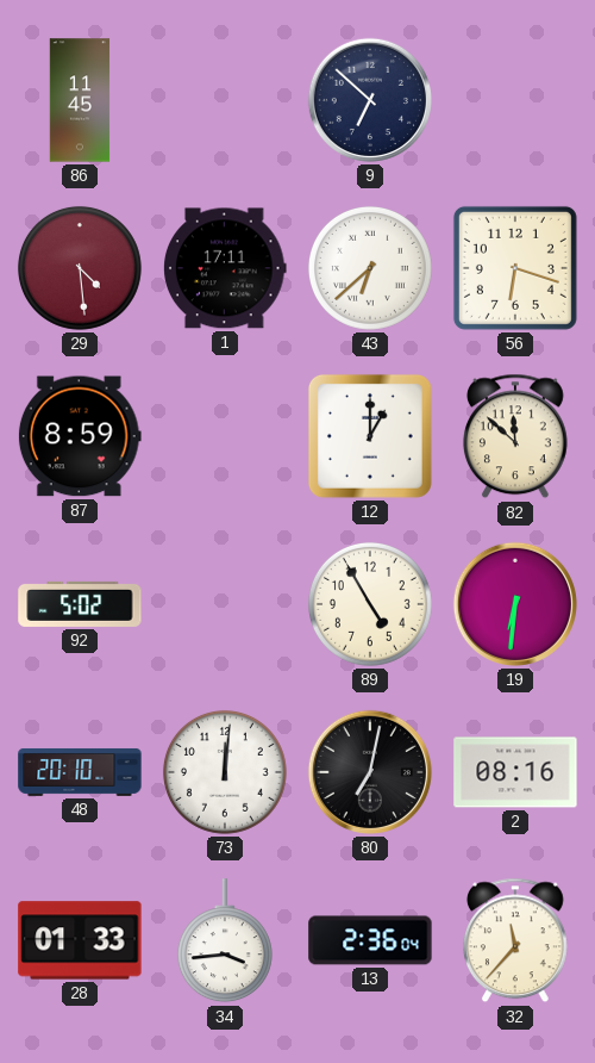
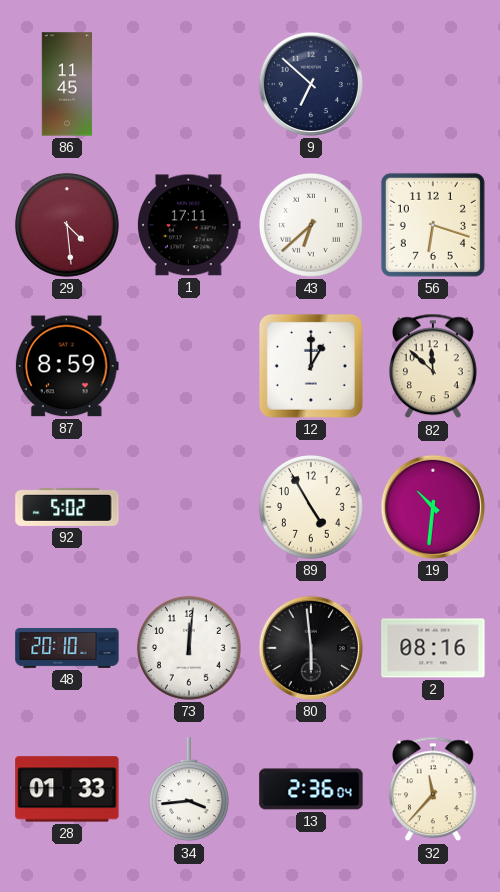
19: 6:31 -> 10:31
80: 7:02 -> 5:59
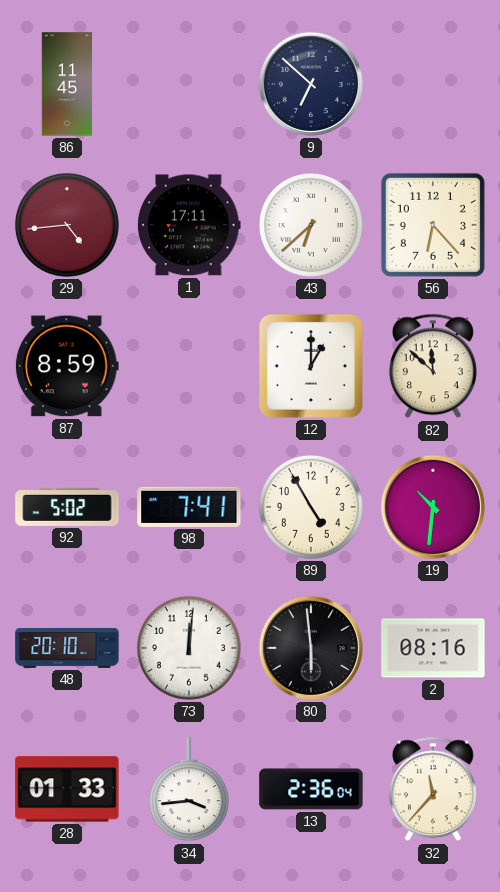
29: 4:29 -> 4:44
56: 6:18 -> 6:23
98: none -> 7:41
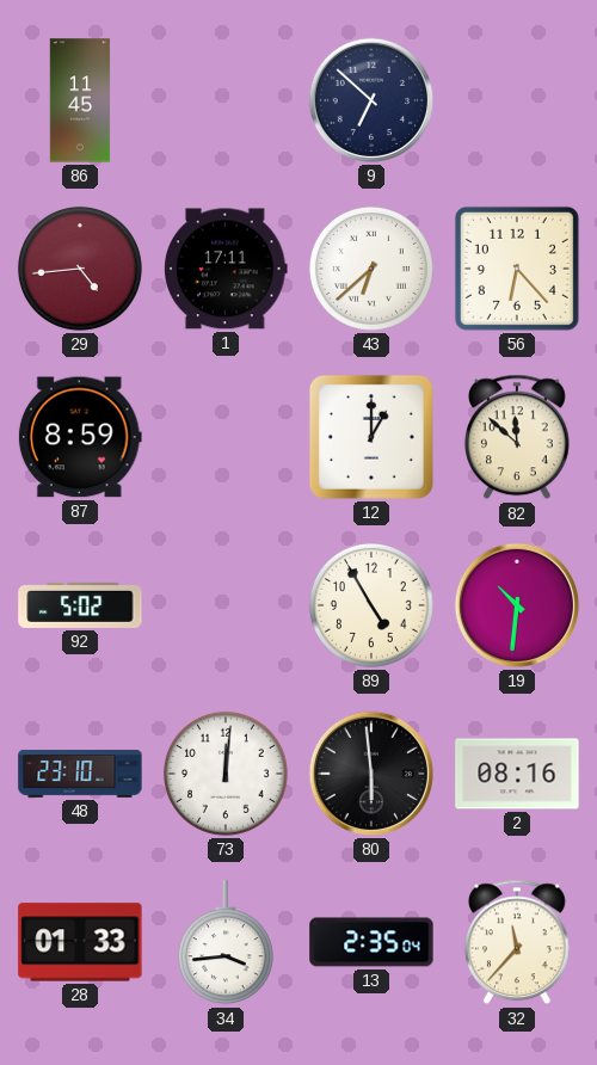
98: 7:41 -> none
48: 20:10 -> 23:10
13: 2:36 -> 2:35
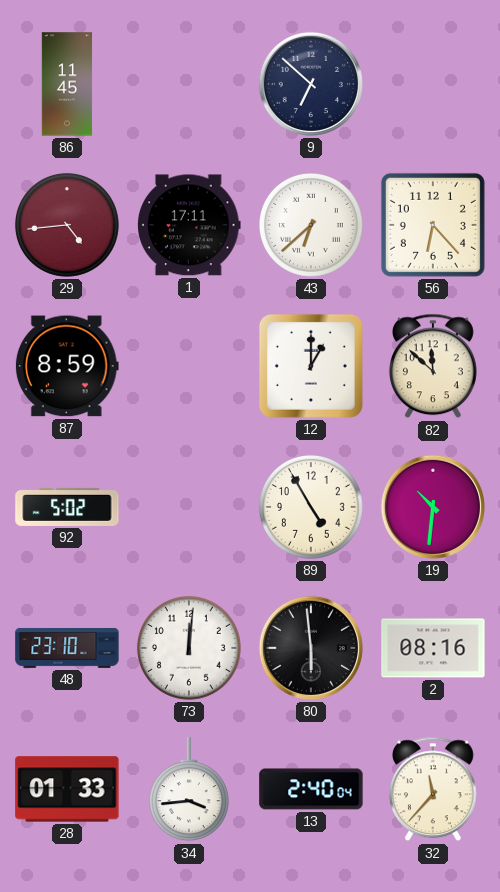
13: 2:35 -> 2:40
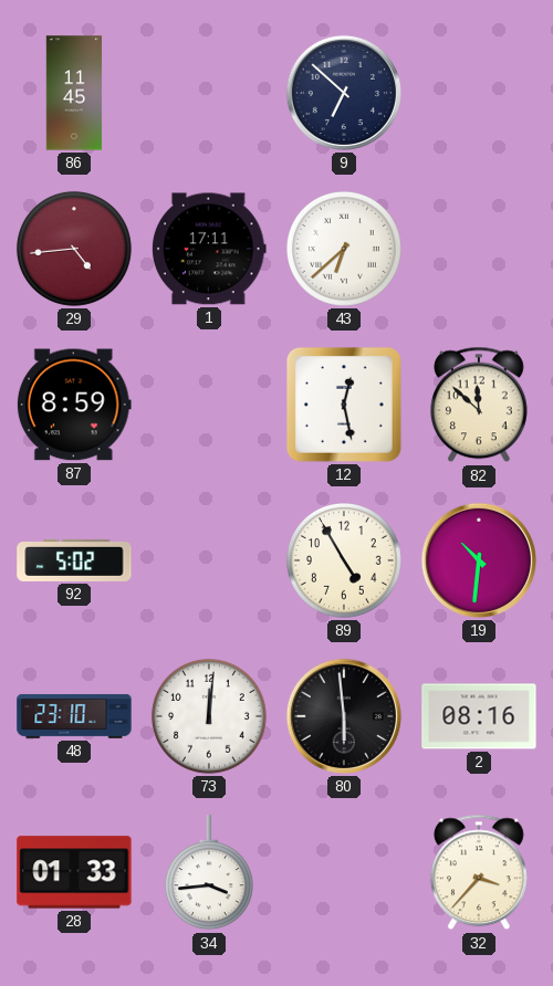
56: 6:23 -> none
12: 1:00 -> 12:28
13: 2:40 -> none
32: 11:37 -> 3:37
